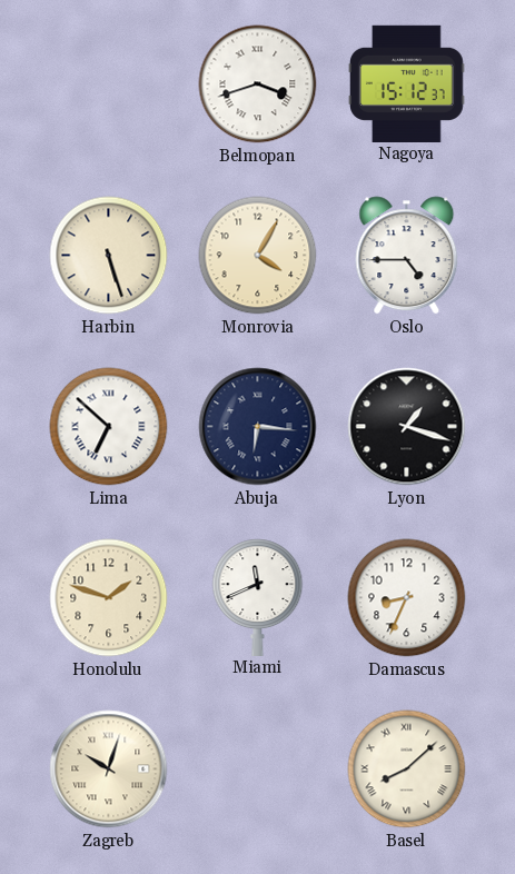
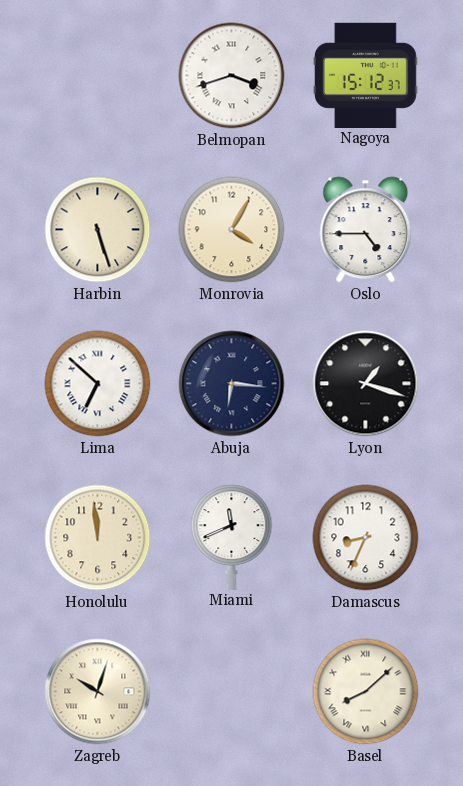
Honolulu: 1:48 -> 11:59
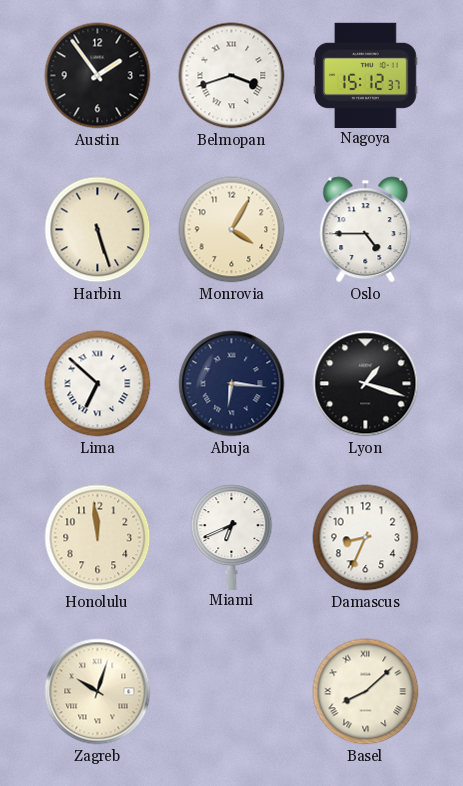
Austin: none -> 1:54
Miami: 11:41 -> 6:41
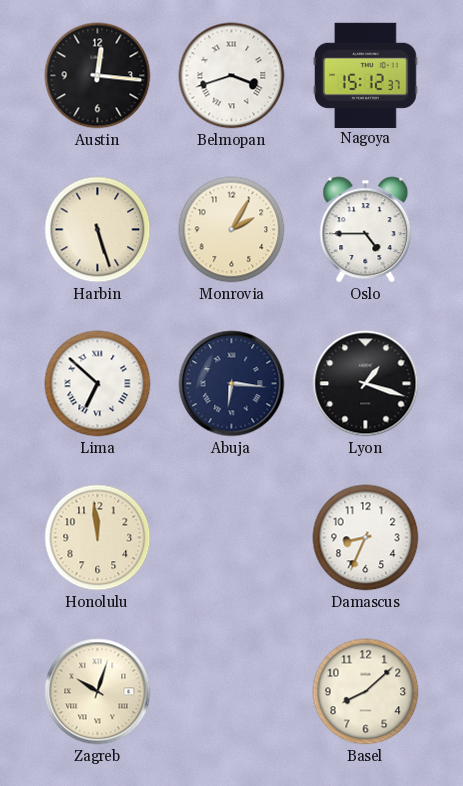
Austin: 1:54 -> 12:16
Monrovia: 4:05 -> 2:05
Miami: 6:41 -> none
Basel numerals: Roman -> Arabic
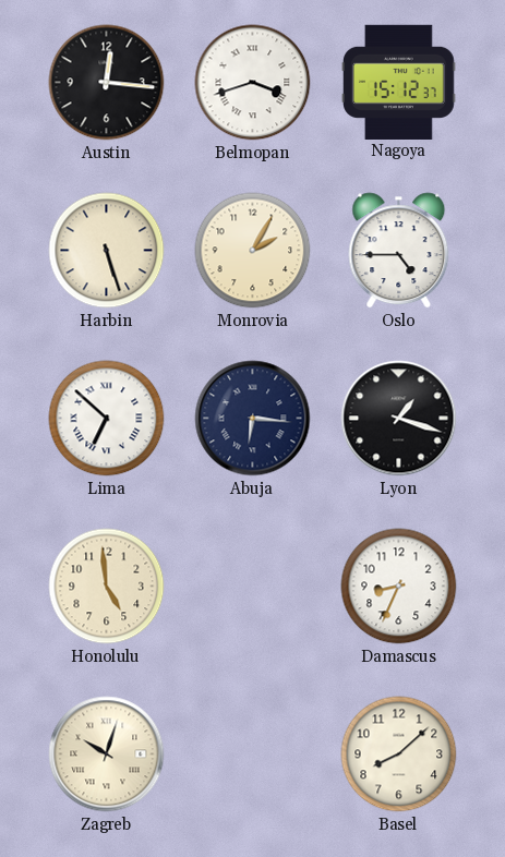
Honolulu: 11:59 -> 4:59
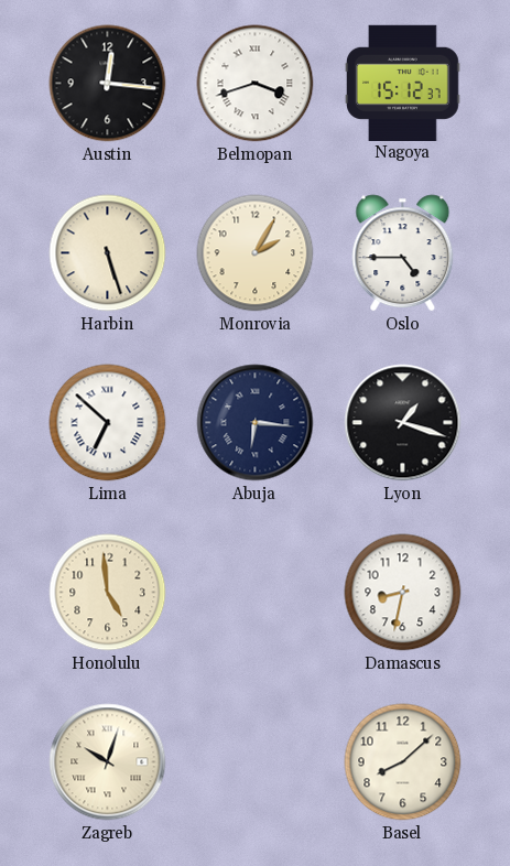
Damascus: 8:34 -> 8:32
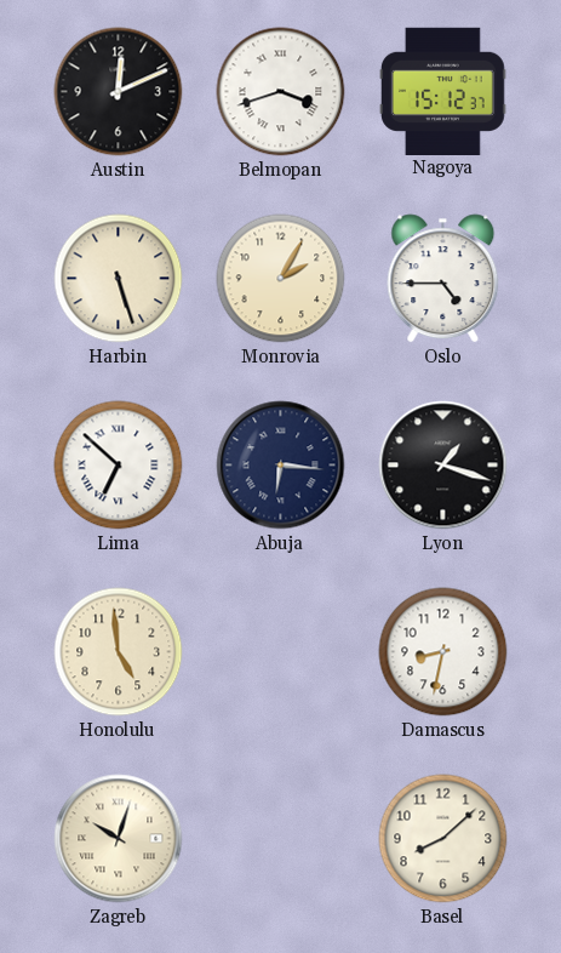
Austin: 12:16 -> 12:11
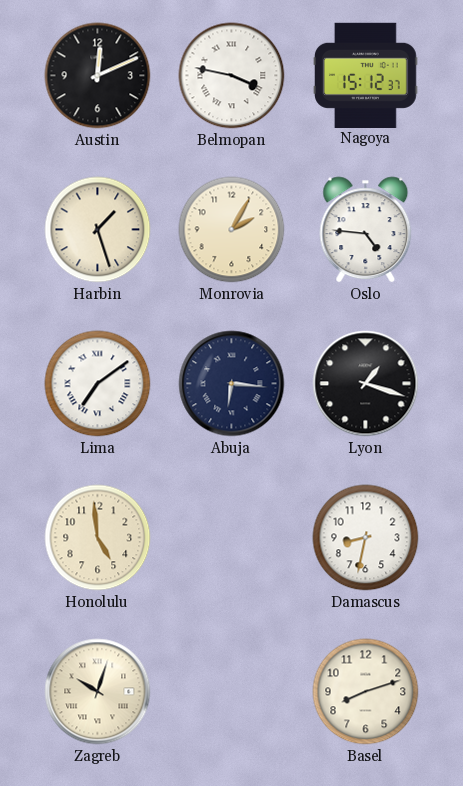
Belmopan: 3:42 -> 3:47
Harbin: 5:27 -> 1:27
Oslo: 4:45 -> 4:46
Lima: 6:52 -> 7:09
Basel: 8:08 -> 8:12
